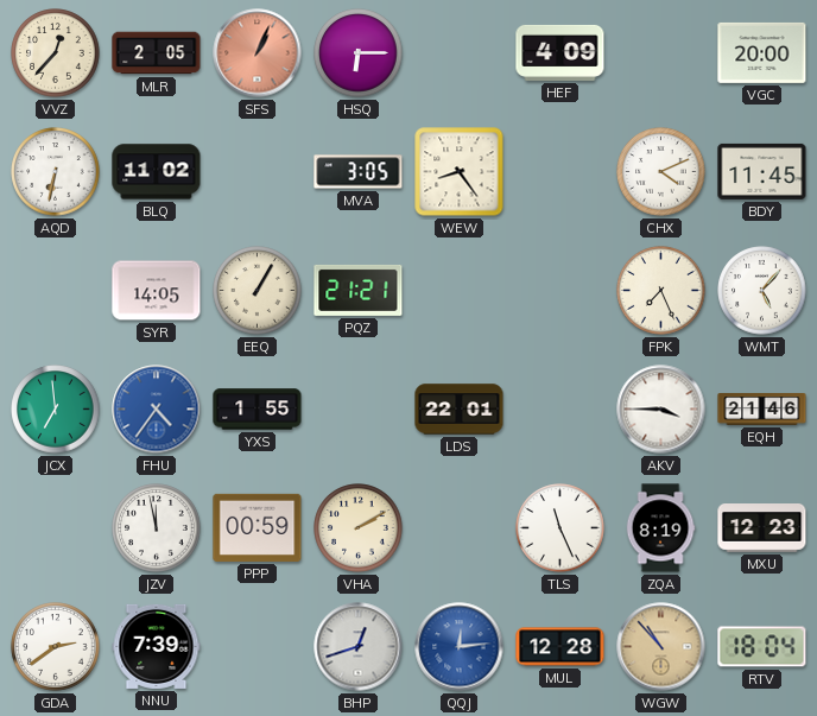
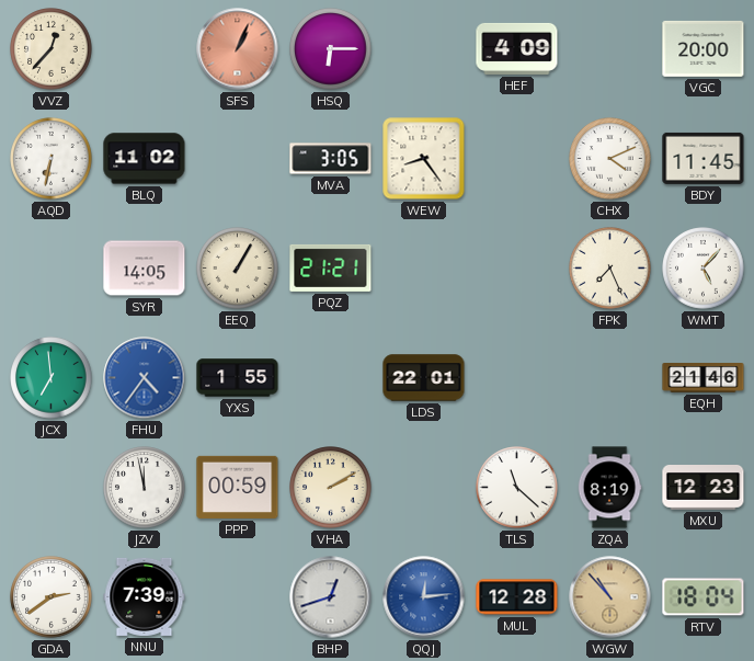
MLR: 2:05 -> none
AKV: 3:45 -> none
TLS: 11:26 -> 11:22
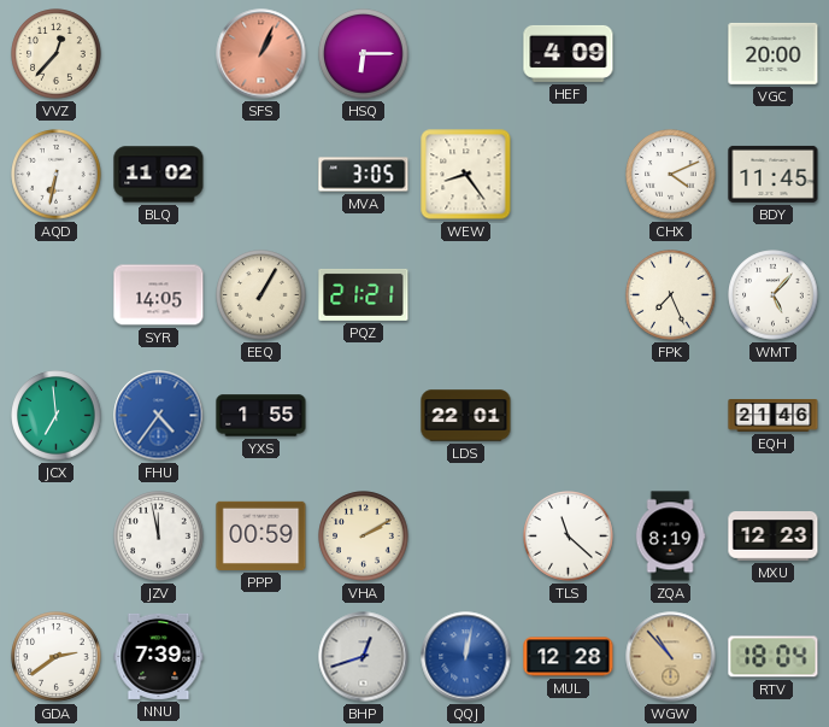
QQJ: 12:14 -> 12:02
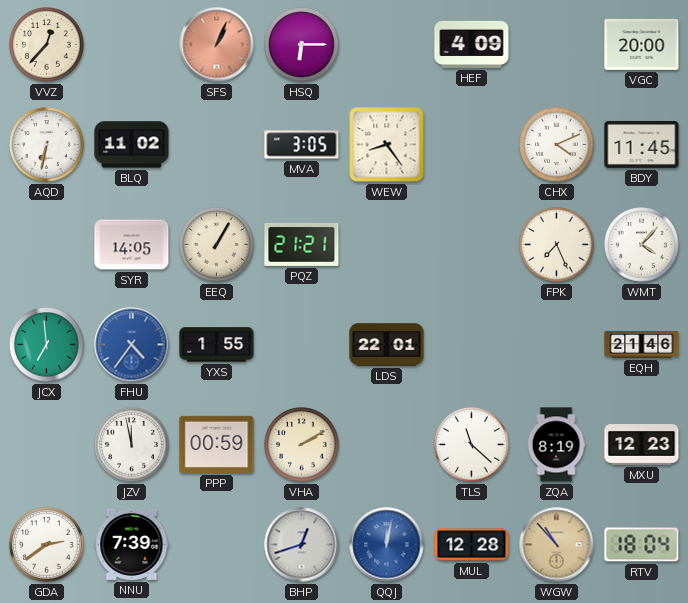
WMT: 5:07 -> 4:07
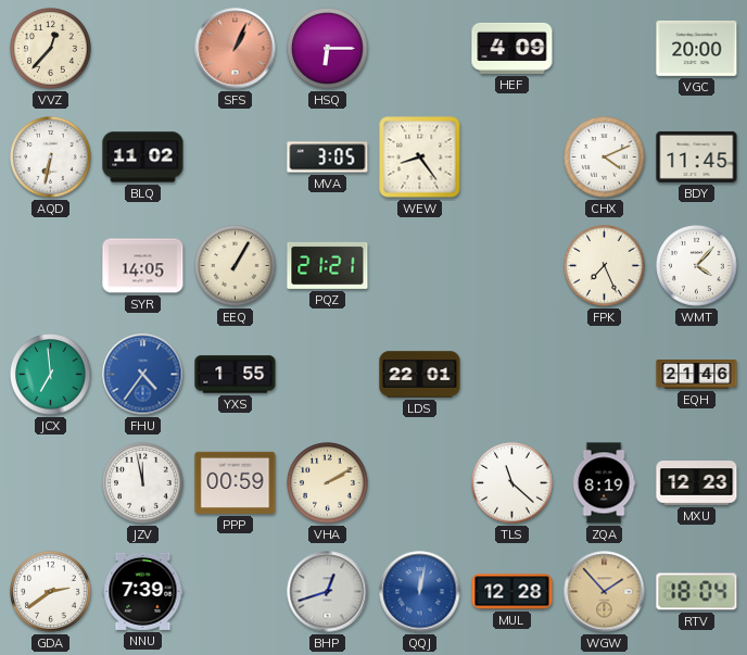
WGW: 10:53 -> 1:53
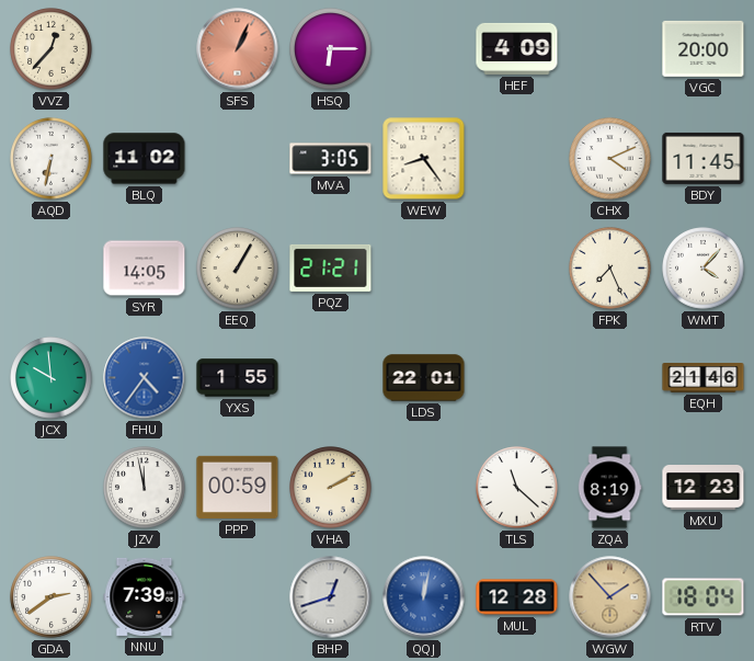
JCX: 6:59 -> 9:59
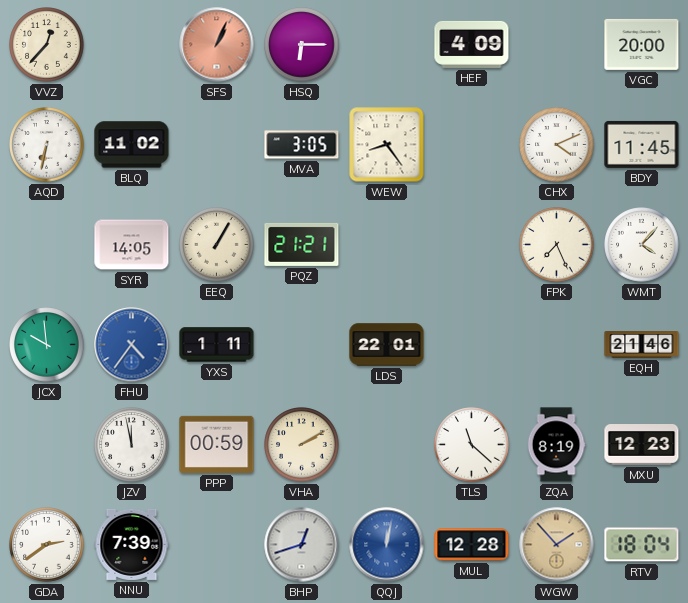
YXS: 1:55 -> 1:11
